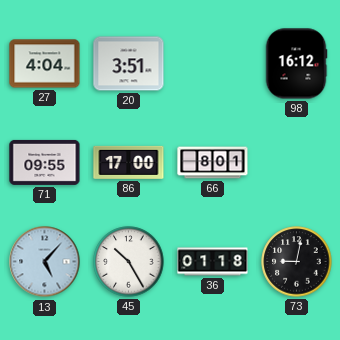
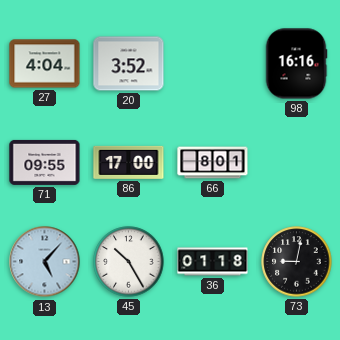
20: 3:51 -> 3:52
98: 16:12 -> 16:16
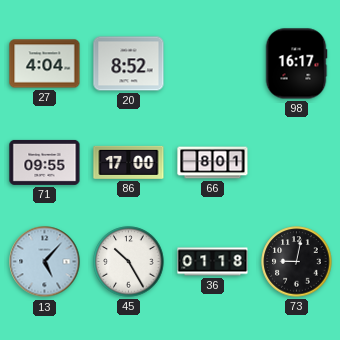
20: 3:52 -> 8:52
98: 16:16 -> 16:17
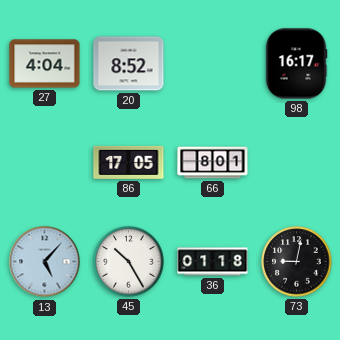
71: 09:55 -> none
86: 17:00 -> 17:05
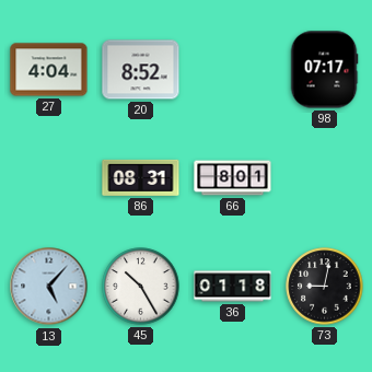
98: 16:17 -> 07:17
86: 17:05 -> 08:31
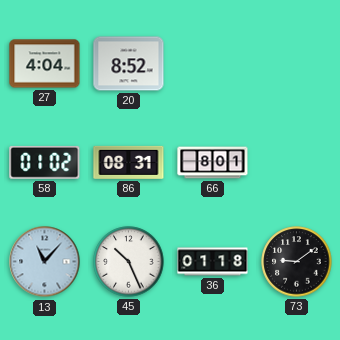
98: 07:17 -> none
58: none -> 01:02
13: 5:07 -> 11:07
45: 10:25 -> 10:26
73: 9:02 -> 9:09
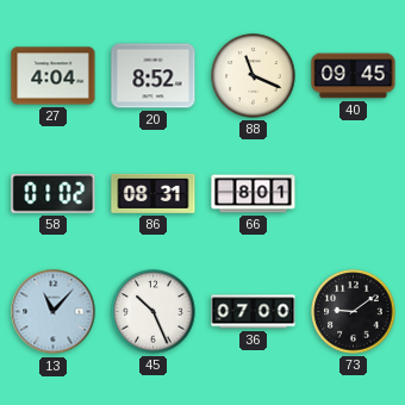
88: none -> 11:19
40: none -> 09:45
36: 01:18 -> 07:00
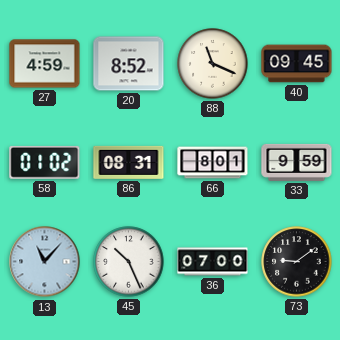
27: 4:04 -> 4:59
33: none -> 9:59
